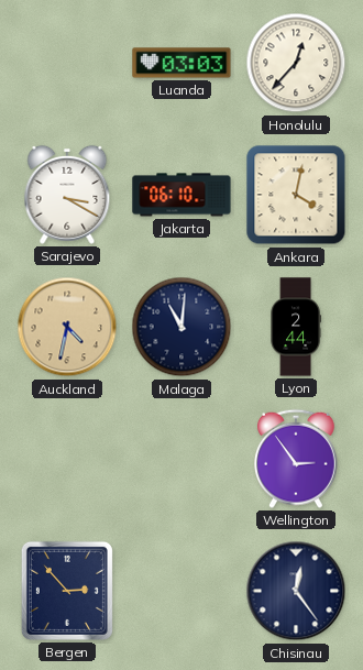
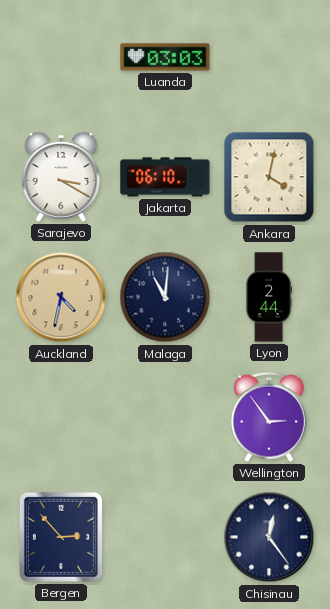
Honolulu: 12:37 -> none
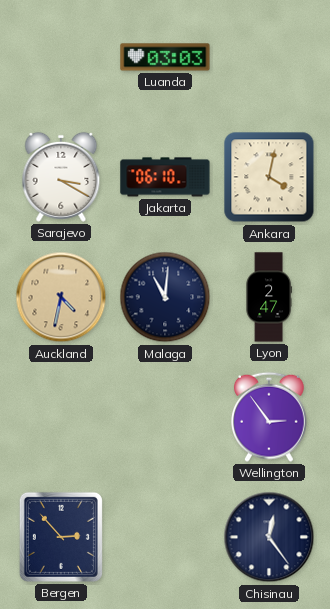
Lyon: 2:44 -> 2:47
